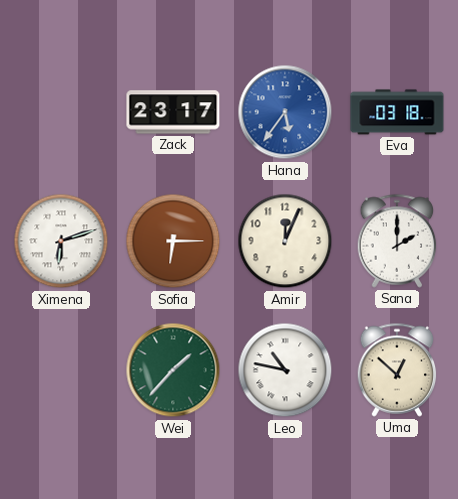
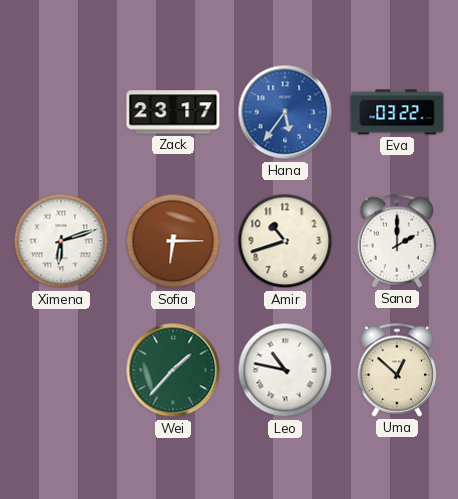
Eva: 03:18 -> 03:22
Amir: 12:04 -> 10:42
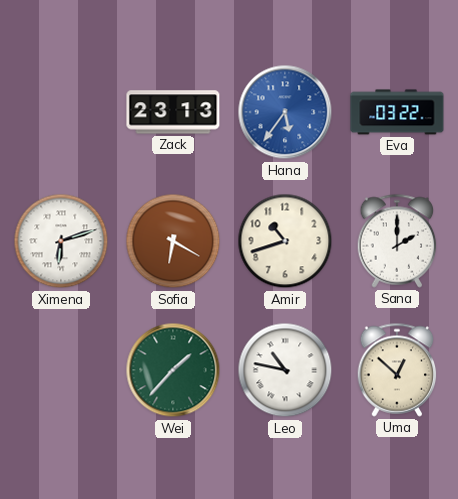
Zack: 23:17 -> 23:13
Sofia: 6:15 -> 6:20
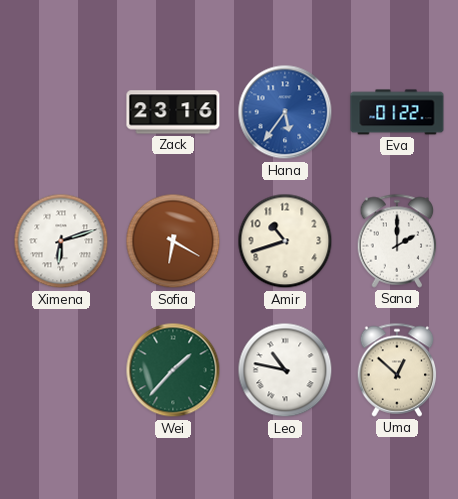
Zack: 23:13 -> 23:16
Eva: 03:22 -> 01:22
